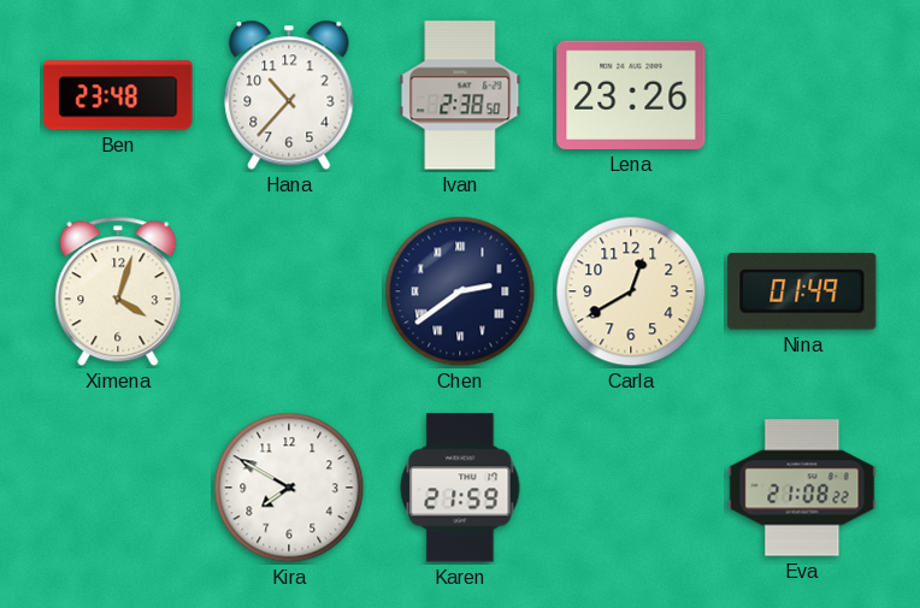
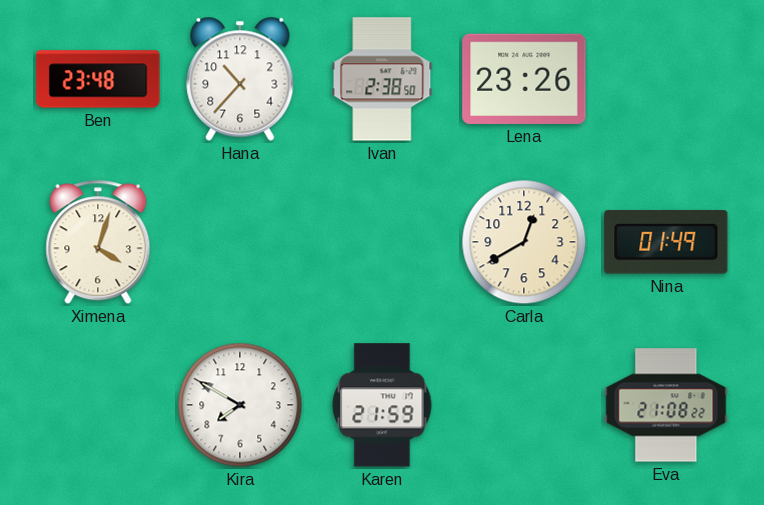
Chen: 2:39 -> none
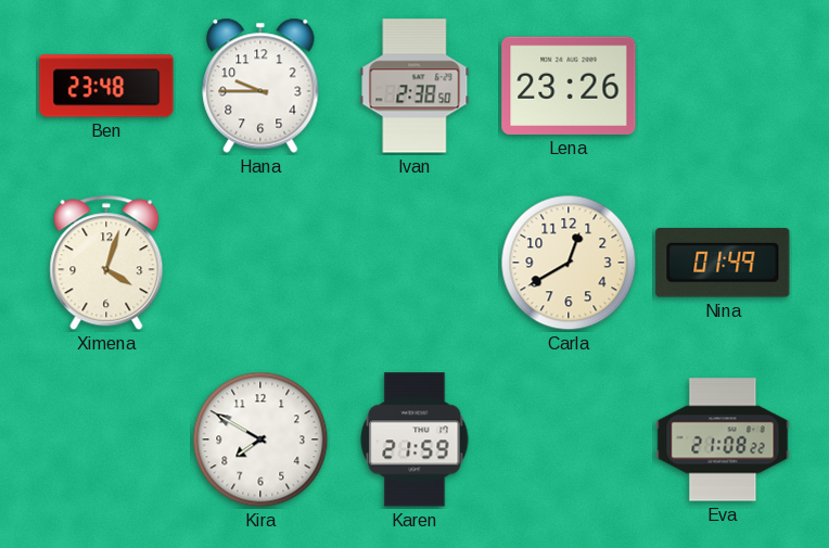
Hana: 10:37 -> 9:45
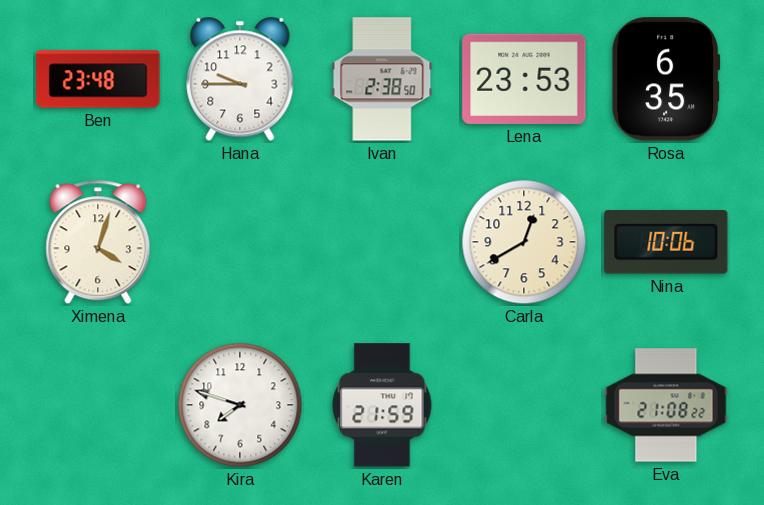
Lena: 23:26 -> 23:53
Rosa: none -> 6:35
Nina: 01:49 -> 10:06
Kira: 7:50 -> 7:48
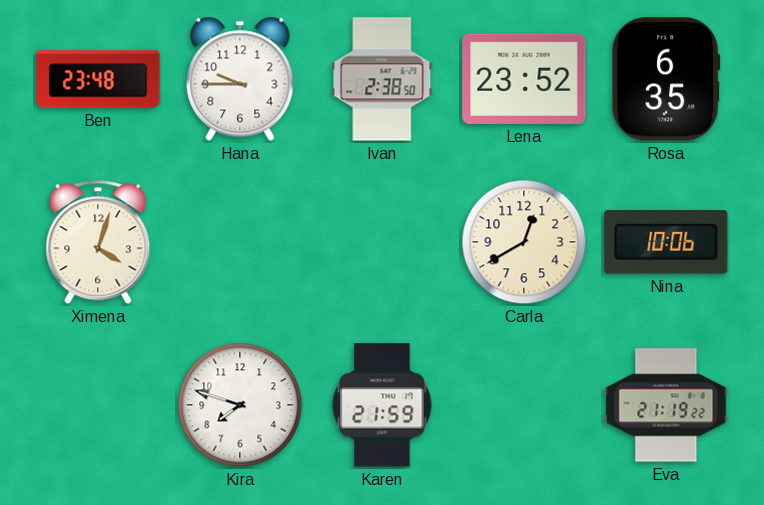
Lena: 23:53 -> 23:52
Eva: 21:08 -> 21:19
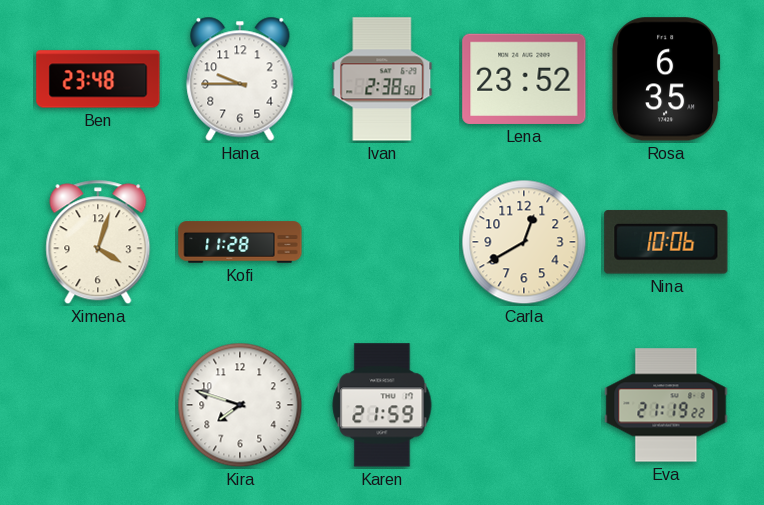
Kofi: none -> 11:28
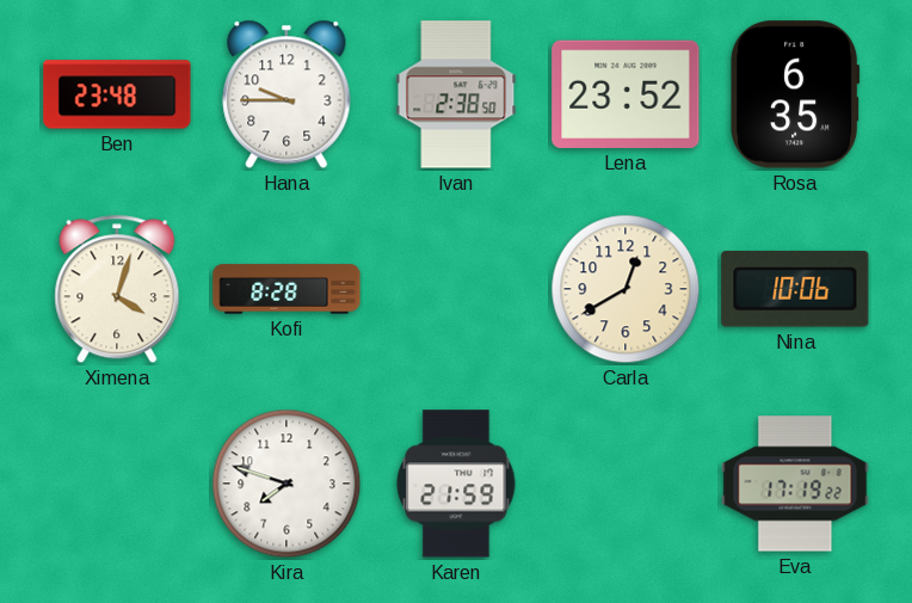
Kofi: 11:28 -> 8:28
Eva: 21:19 -> 17:19
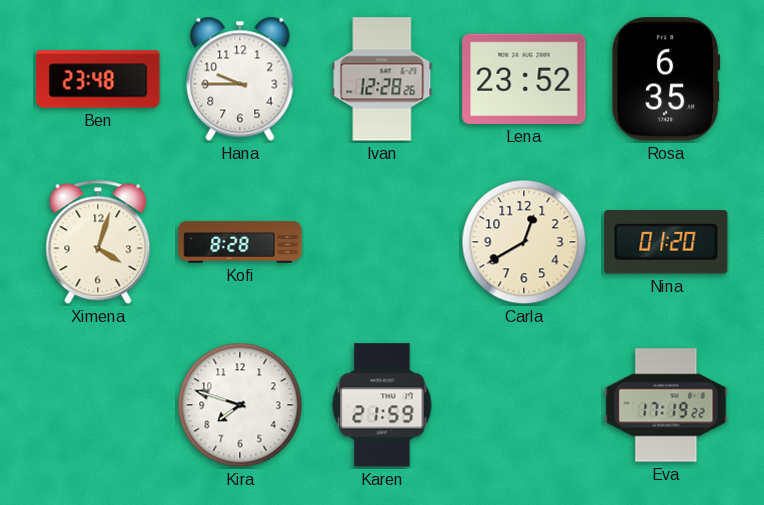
Ivan: 2:38 -> 12:28
Nina: 10:06 -> 01:20
